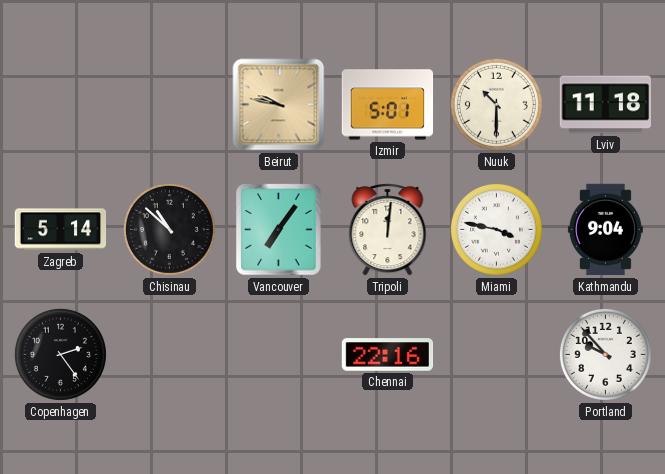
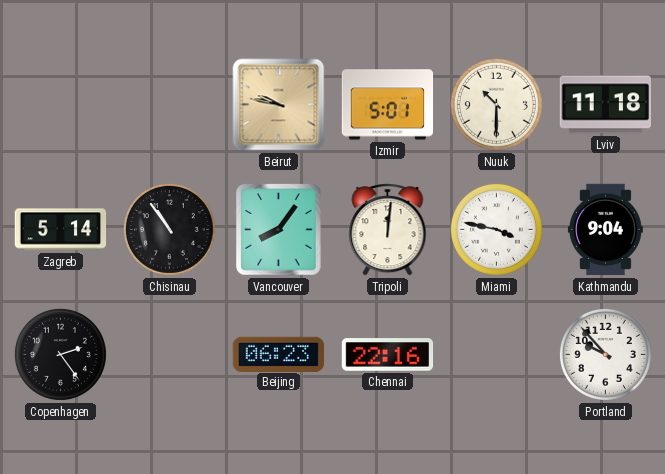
Chisinau: 10:52 -> 10:54
Vancouver: 7:06 -> 8:06
Beijing: none -> 06:23
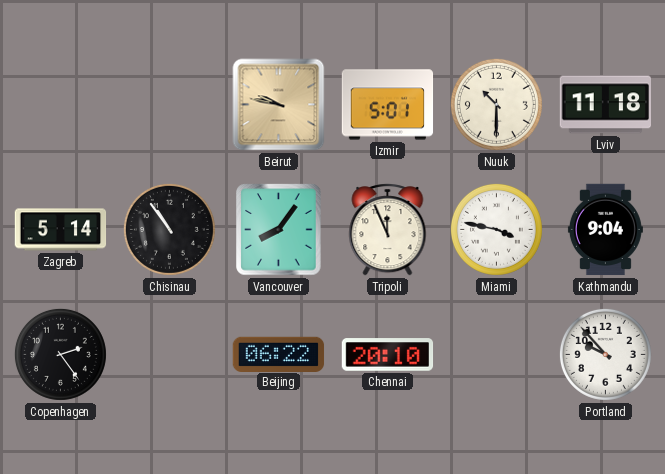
Tripoli: 12:01 -> 11:56
Beijing: 06:23 -> 06:22
Chennai: 22:16 -> 20:10
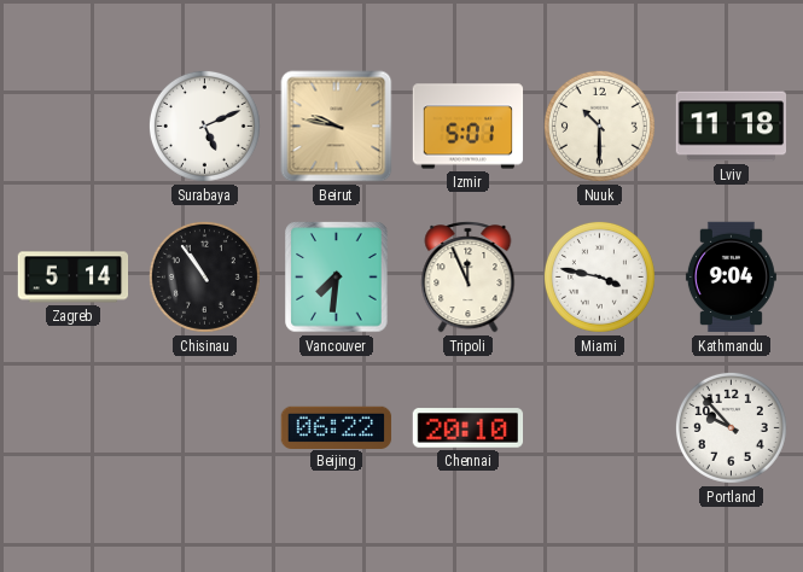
Surabaya: none -> 5:11
Vancouver: 8:06 -> 7:31
Copenhagen: 2:24 -> none
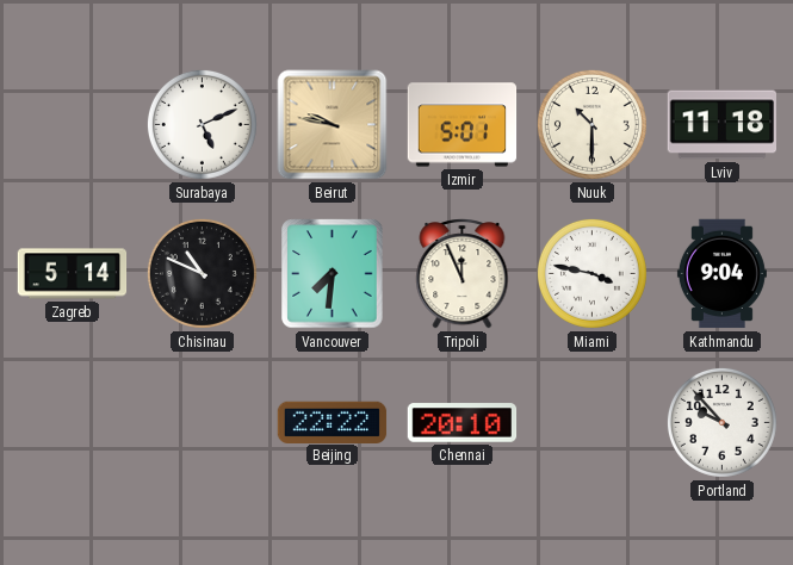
Chisinau: 10:54 -> 10:49
Beijing: 06:22 -> 22:22
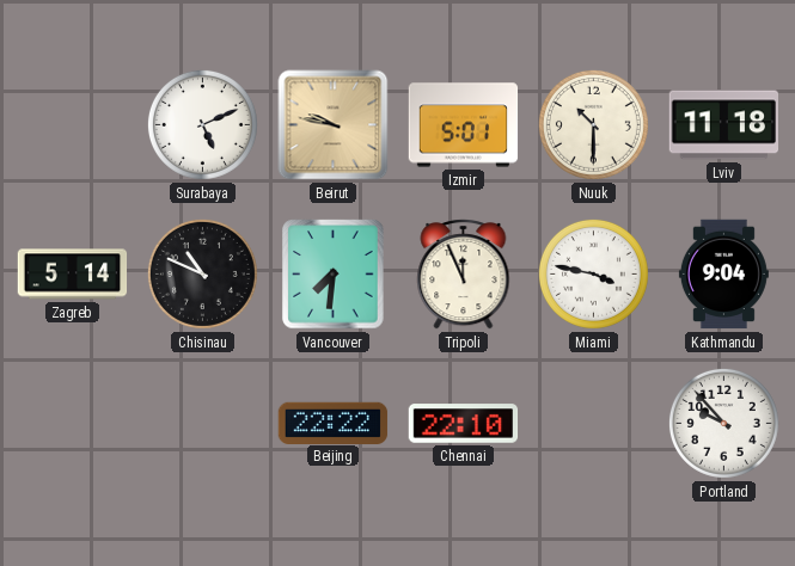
Chennai: 20:10 -> 22:10
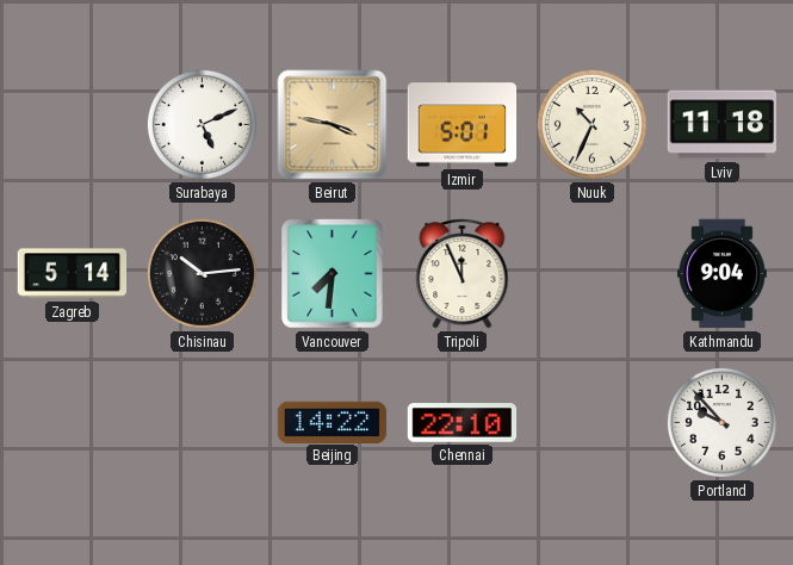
Beirut: 9:47 -> 3:47
Nuuk: 10:30 -> 10:34
Chisinau: 10:49 -> 10:14
Miami: 3:47 -> none
Beijing: 22:22 -> 14:22
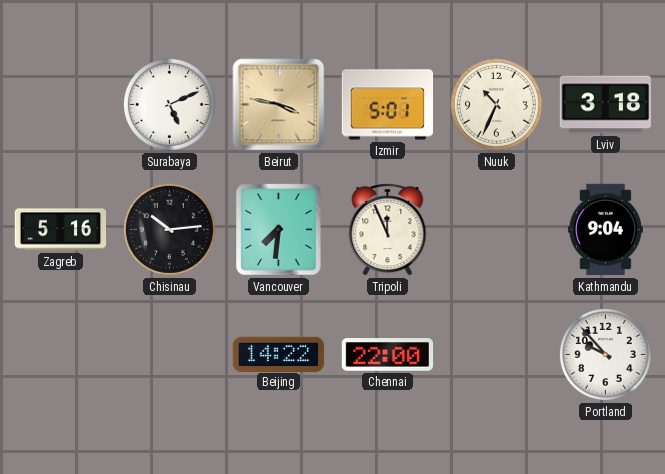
Lviv: 11:18 -> 3:18
Zagreb: 5:14 -> 5:16
Chennai: 22:10 -> 22:00
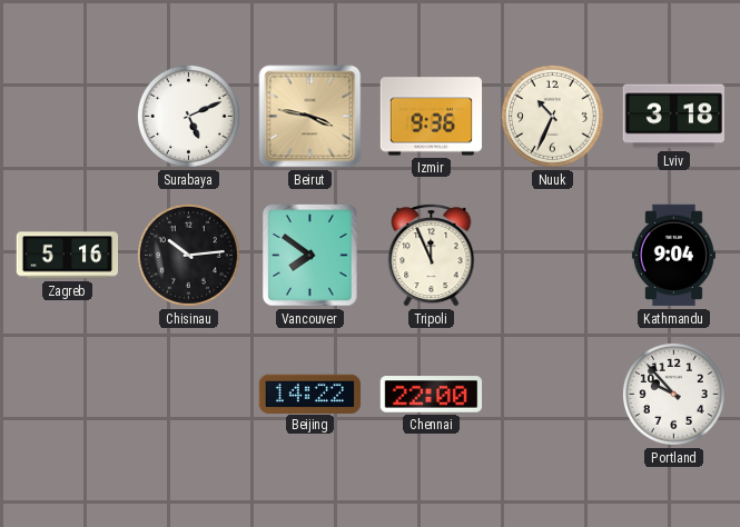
Izmir: 5:01 -> 9:36
Vancouver: 7:31 -> 7:51
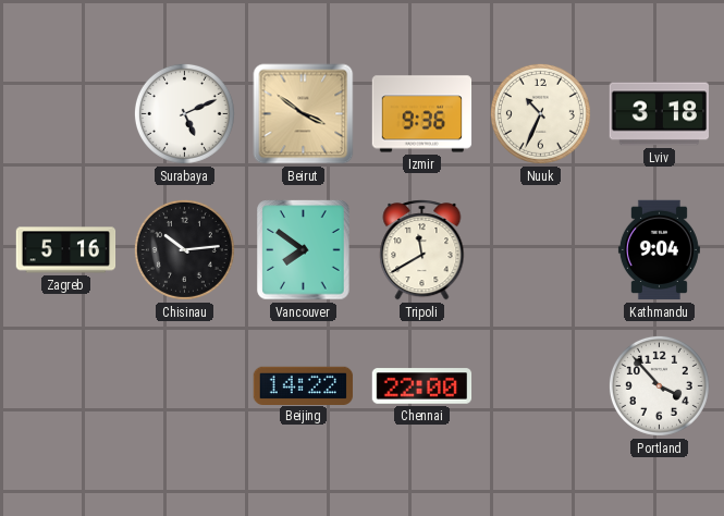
Beirut: 3:47 -> 3:51
Tripoli: 11:56 -> 11:40
Portland: 9:53 -> 3:53
